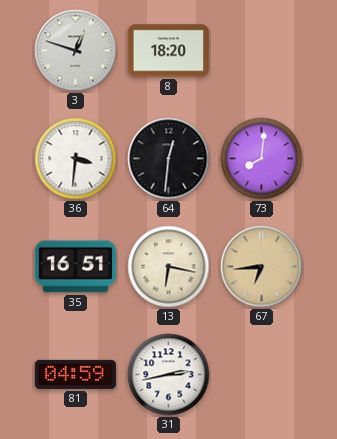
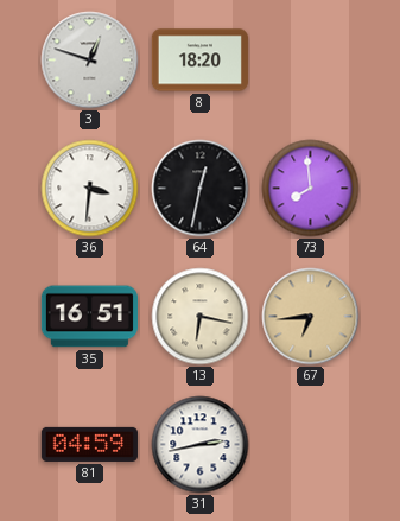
64: 12:31 -> 12:32
73: 8:01 -> 7:59
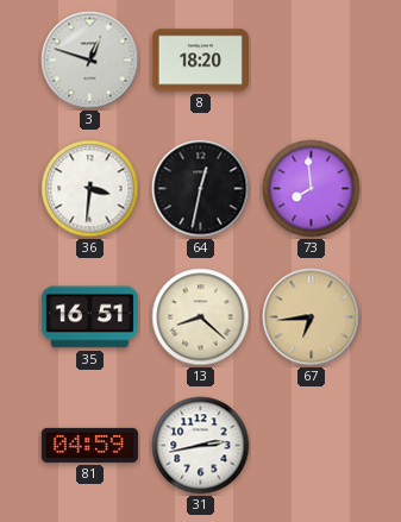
13: 6:17 -> 8:22
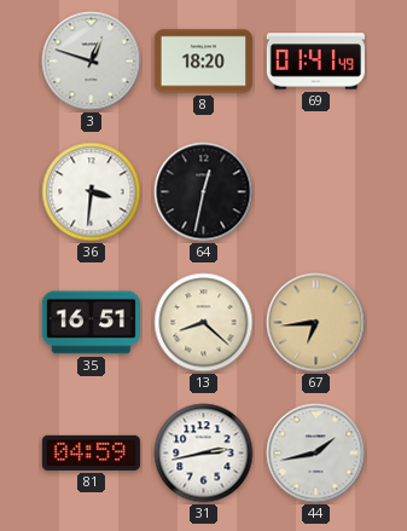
69: none -> 01:41
73: 7:59 -> none
44: none -> 1:43
